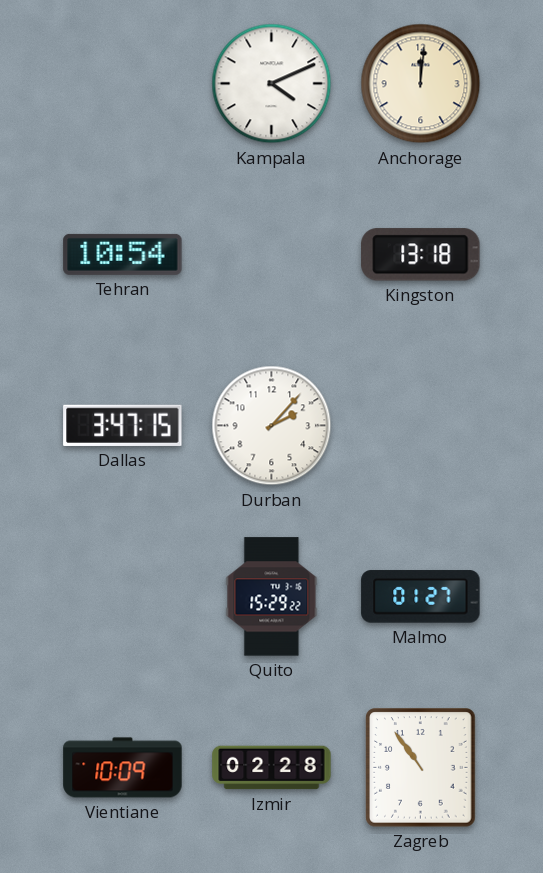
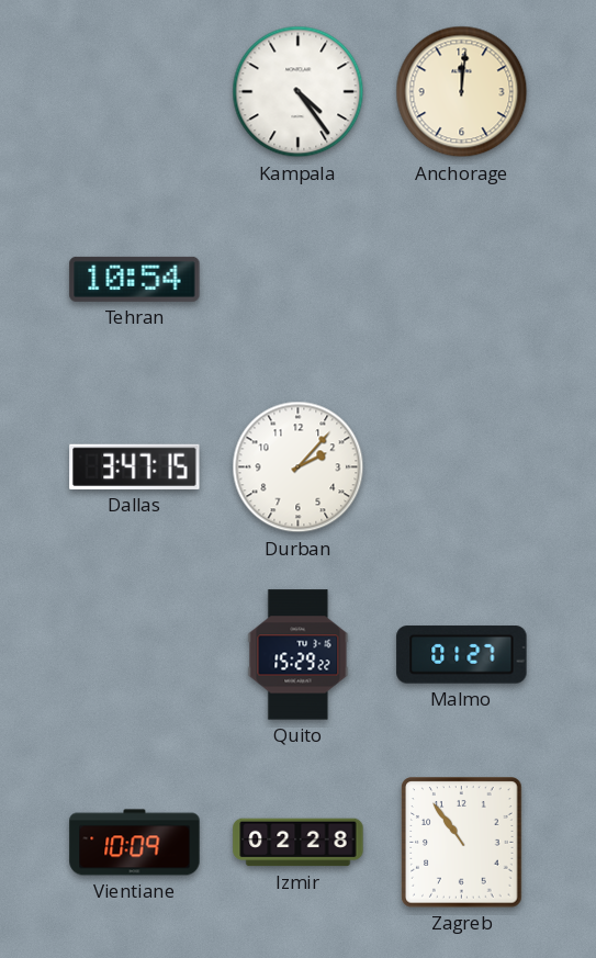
Kampala: 4:11 -> 4:24
Kingston: 13:18 -> none
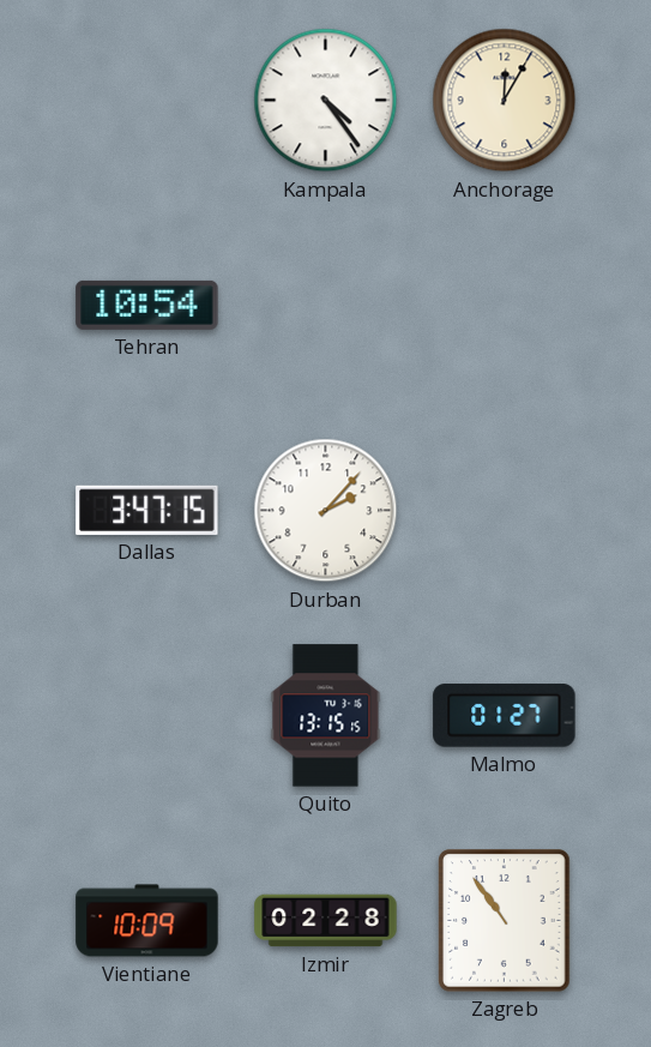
Anchorage: 12:01 -> 12:05
Quito: 15:29 -> 13:15
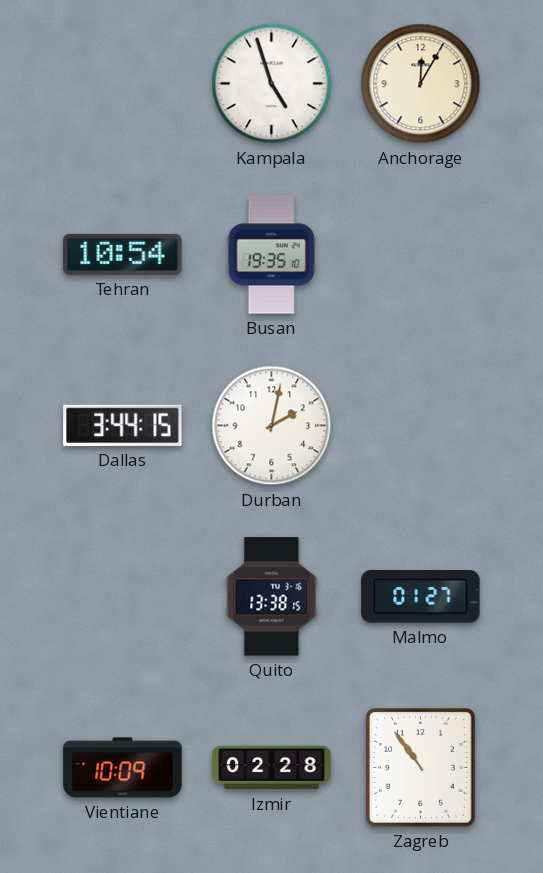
Kampala: 4:24 -> 4:57
Busan: none -> 19:35
Dallas: 3:47 -> 3:44
Durban: 2:07 -> 2:02
Quito: 13:15 -> 13:38
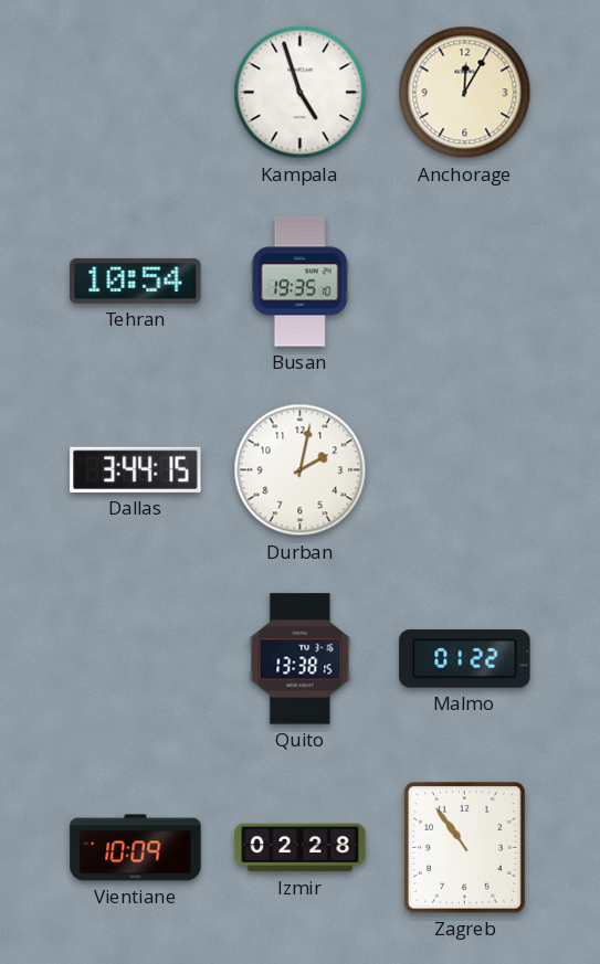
Malmo: 01:27 -> 01:22
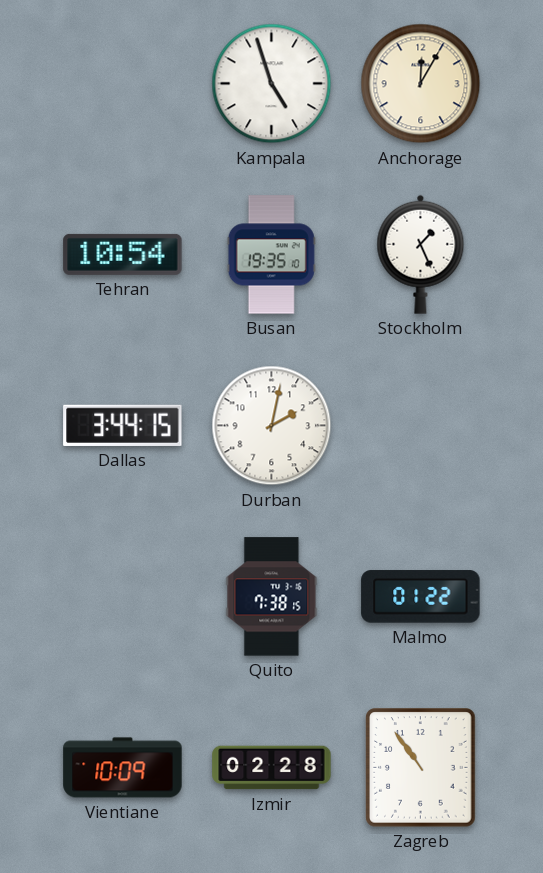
Stockholm: none -> 1:26
Quito: 13:38 -> 7:38
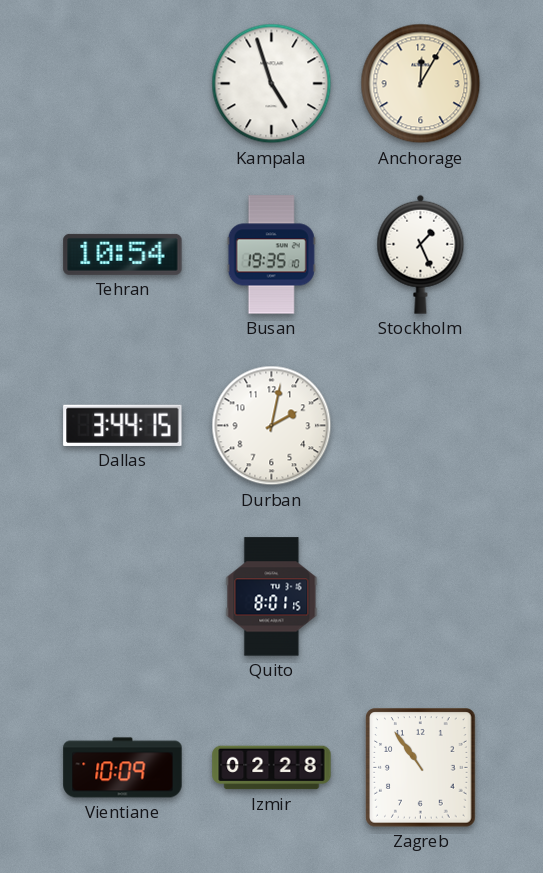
Quito: 7:38 -> 8:01
Malmo: 01:22 -> none
